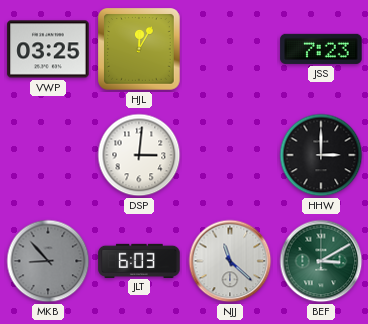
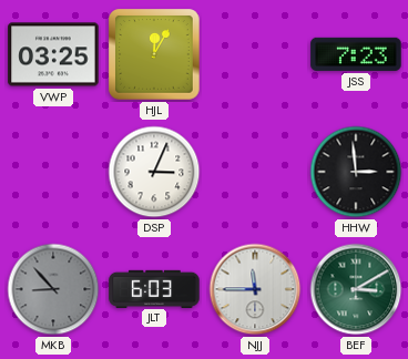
DSP: 3:01 -> 3:04
HHW: 3:00 -> 2:59
NJJ: 11:22 -> 11:45
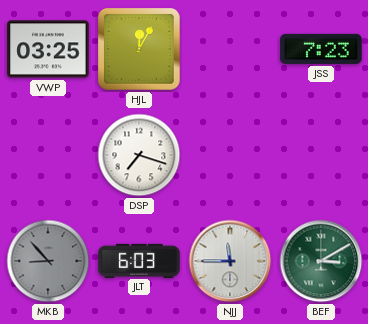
DSP: 3:04 -> 7:18
HHW: 2:59 -> none
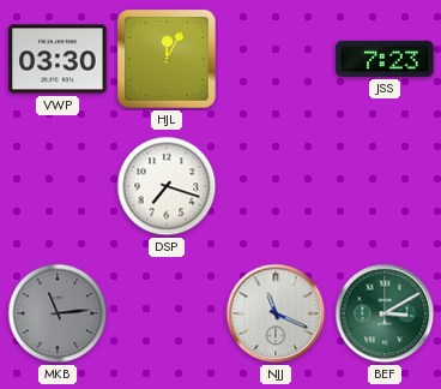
VWP: 03:25 -> 03:30
MKB: 8:53 -> 11:14
JLT: 6:03 -> none
NJJ: 11:45 -> 11:19
